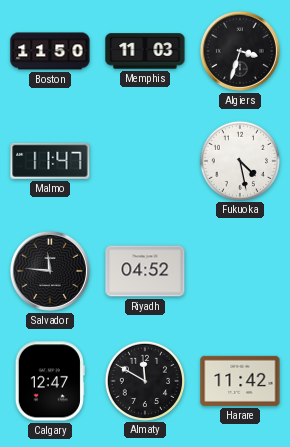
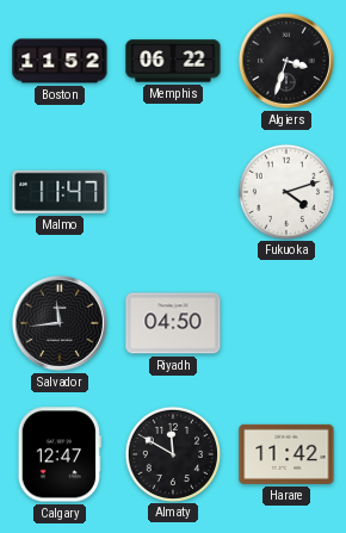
Boston: 11:50 -> 11:52
Memphis: 11:03 -> 06:22
Fukuoka: 4:28 -> 4:12
Salvador: 11:46 -> 11:44
Riyadh: 04:52 -> 04:50
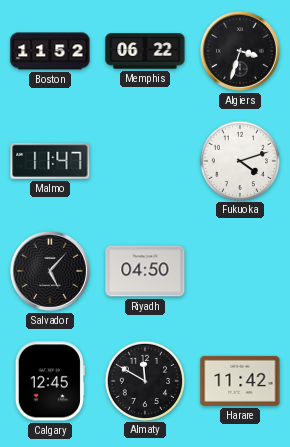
Salvador: 11:44 -> 5:07
Calgary: 12:47 -> 12:45
